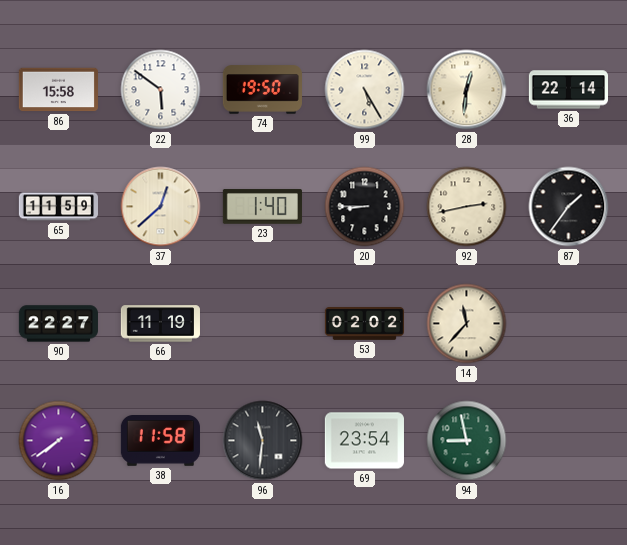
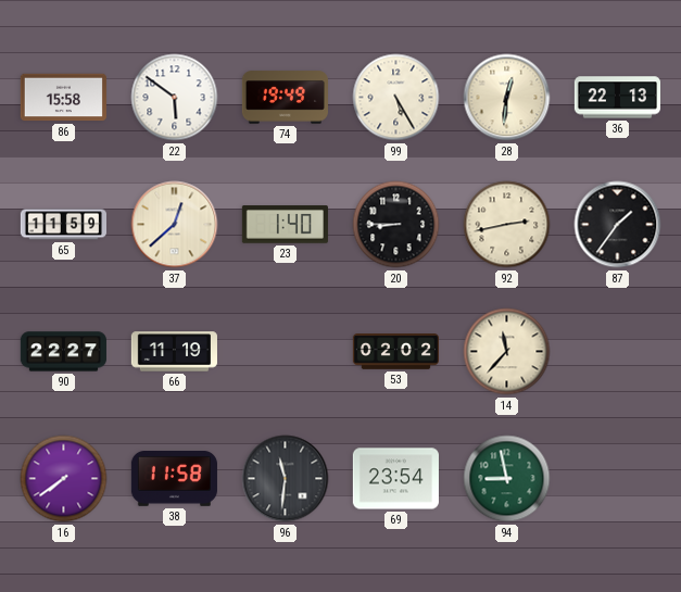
74: 19:50 -> 19:49
36: 22:14 -> 22:13
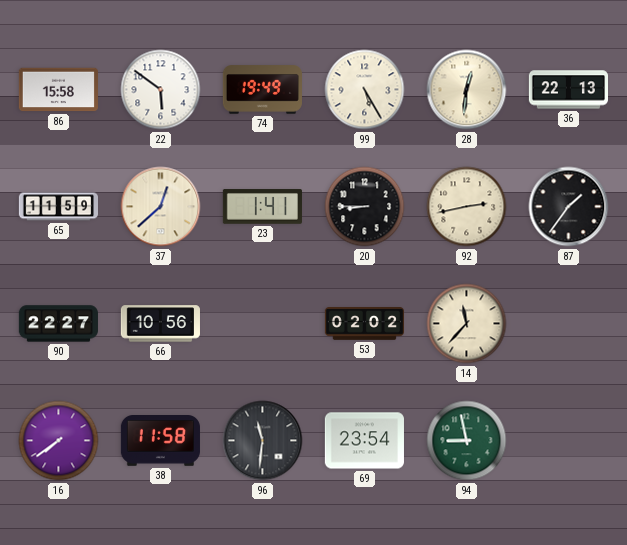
23: 1:40 -> 1:41
66: 11:19 -> 10:56
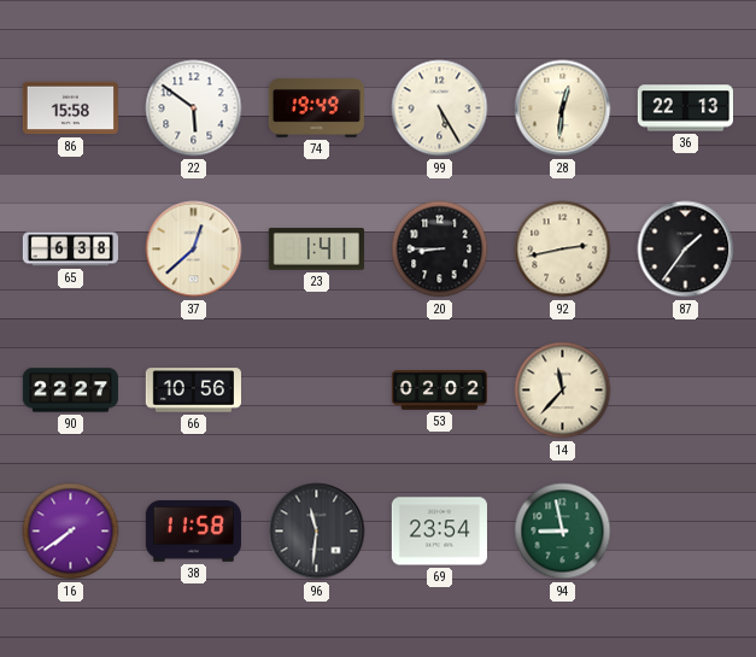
65: 11:59 -> 6:38
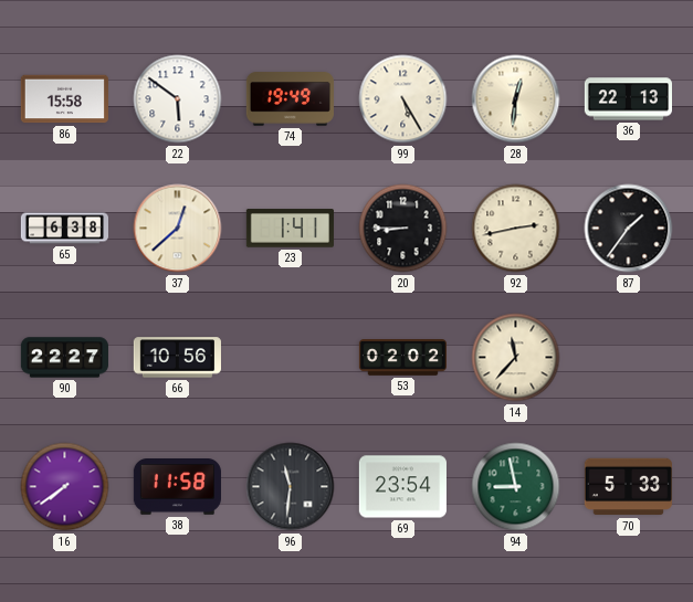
70: none -> 5:33
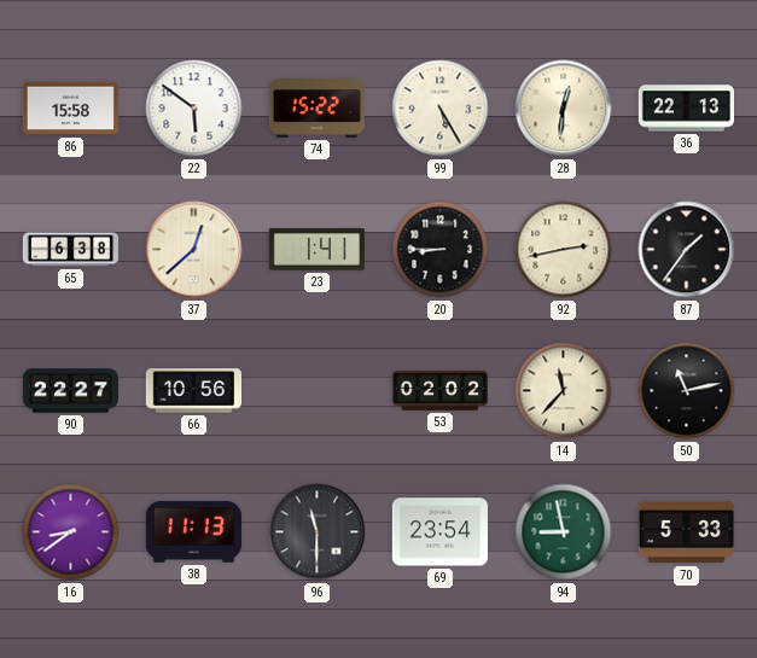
74: 19:49 -> 15:22
50: none -> 11:13
16: 7:39 -> 8:39
38: 11:58 -> 11:13
96: 11:31 -> 11:30
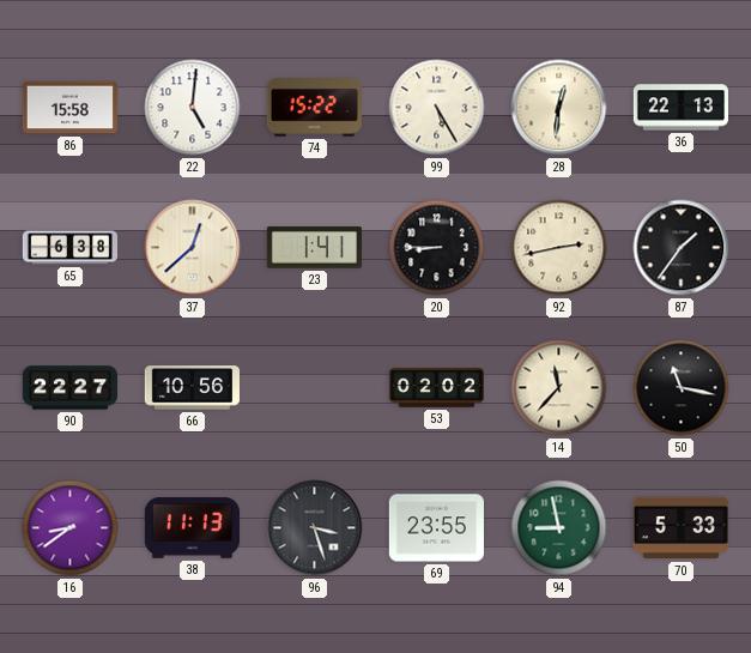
22: 5:51 -> 5:01
50: 11:13 -> 11:17
96: 11:30 -> 3:27
69: 23:54 -> 23:55
